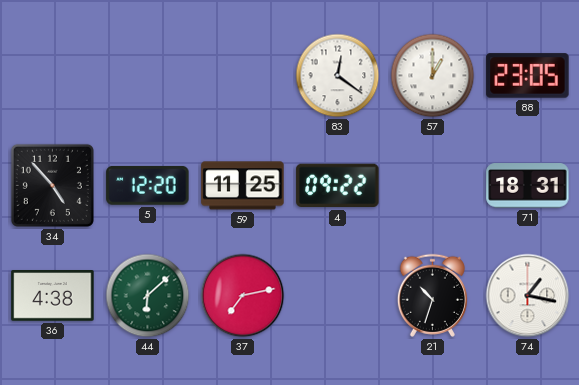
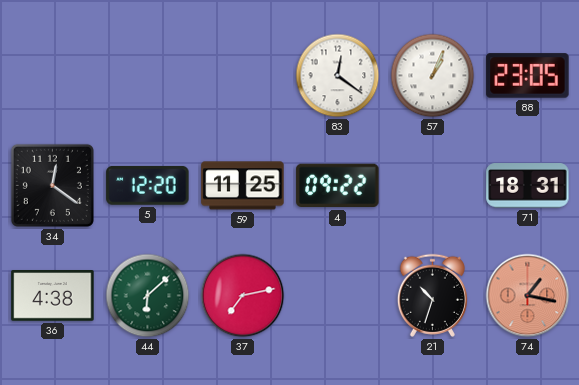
57: 1:00 -> 1:04
34: 4:53 -> 12:21
74 dial: white -> salmon
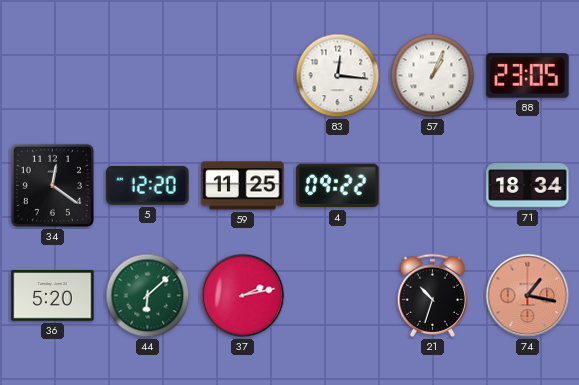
83: 12:21 -> 12:16
71: 18:31 -> 18:34
36: 4:38 -> 5:20
37: 7:13 -> 2:13
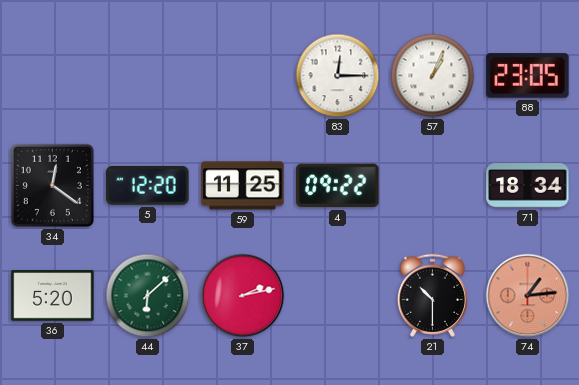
83: 12:16 -> 12:15
21: 10:33 -> 10:30
74: 1:17 -> 1:14
